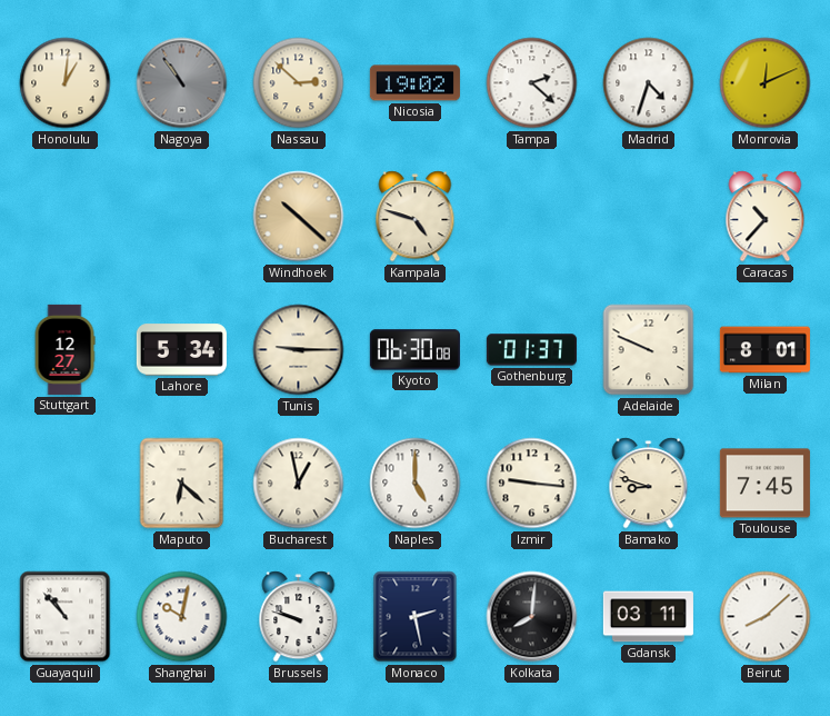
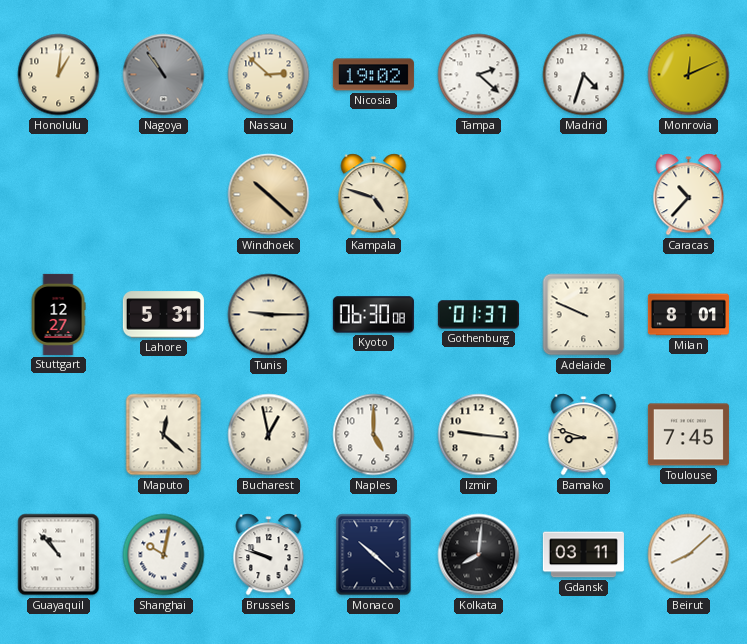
Lahore: 5:34 -> 5:31
Maputo: 6:22 -> 12:22
Monaco: 2:28 -> 10:22
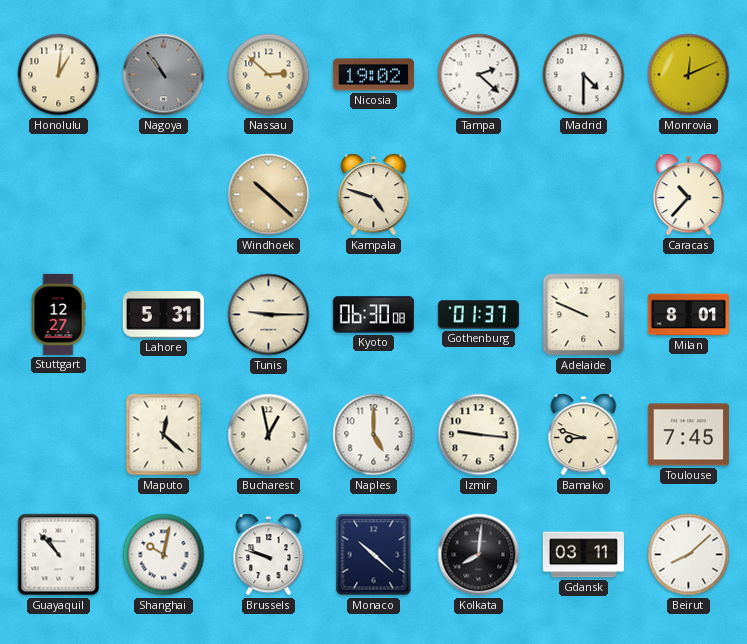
Madrid: 4:33 -> 4:30
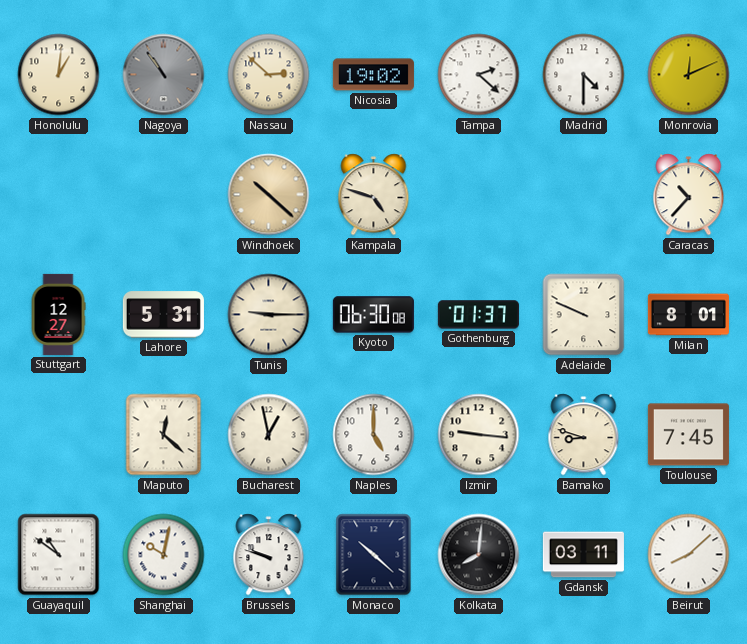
Guayaquil: 10:53 -> 10:51
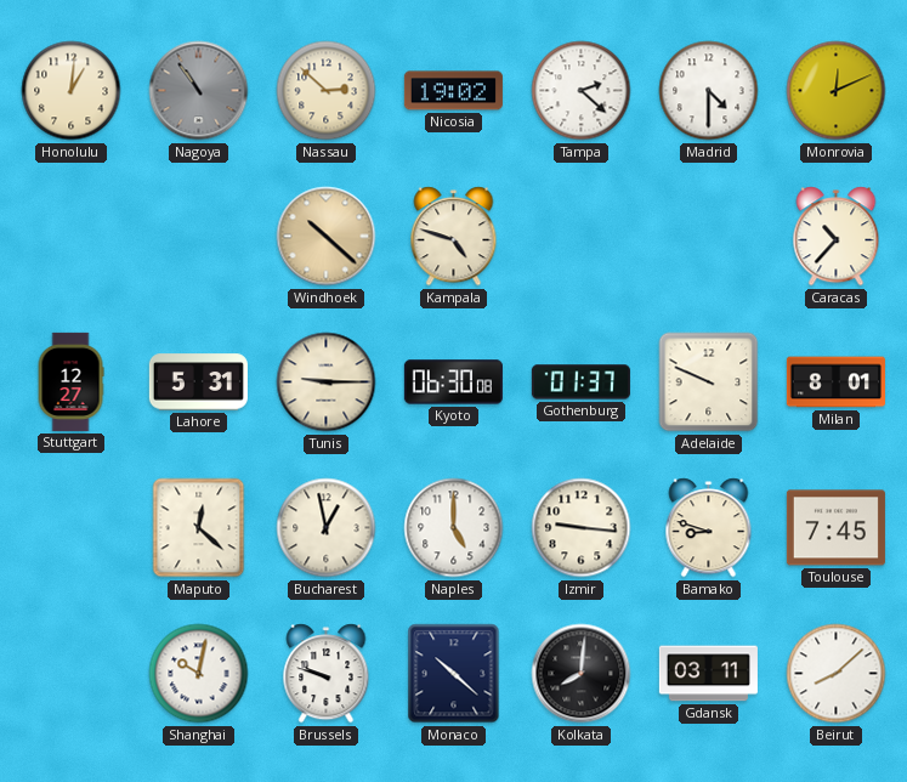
Guayaquil: 10:51 -> none
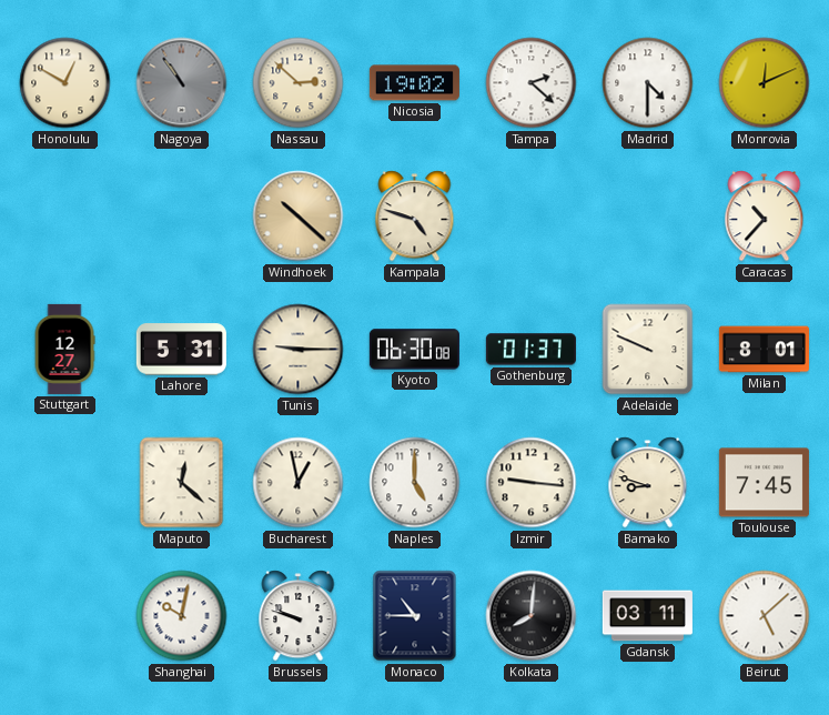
Honolulu: 1:01 -> 12:50
Monaco: 10:22 -> 10:45
Beirut: 8:08 -> 5:08
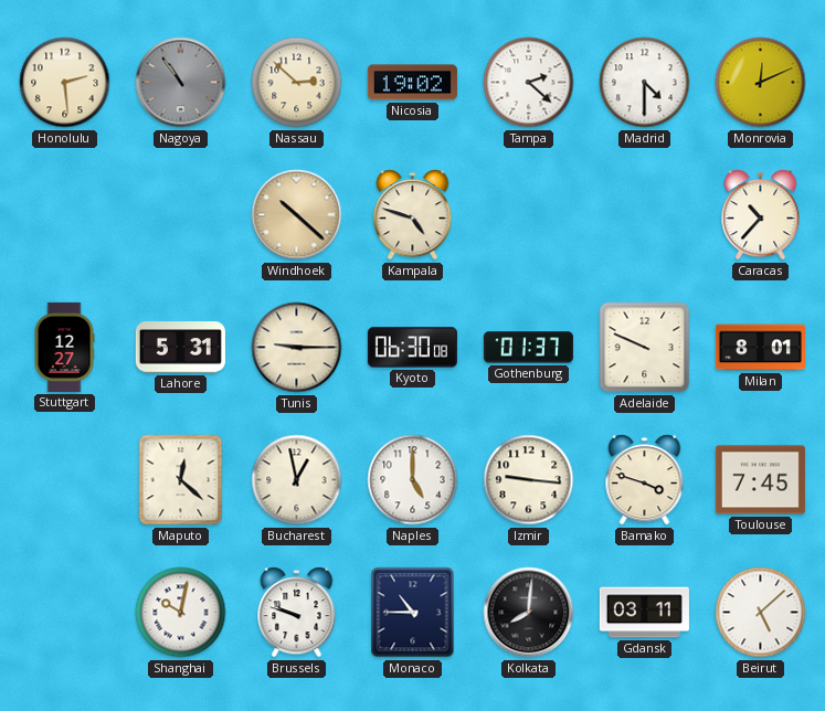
Honolulu: 12:50 -> 2:29
Bamako: 8:48 -> 3:48
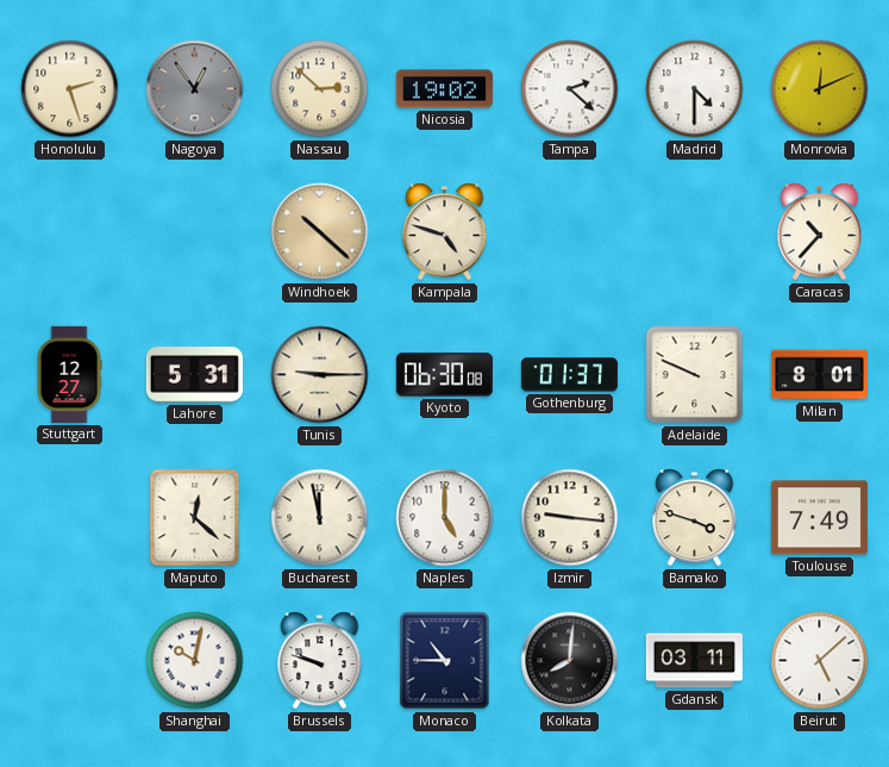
Honolulu: 2:29 -> 2:27
Nagoya: 10:54 -> 12:54
Bucharest: 12:58 -> 11:58
Toulouse: 7:45 -> 7:49
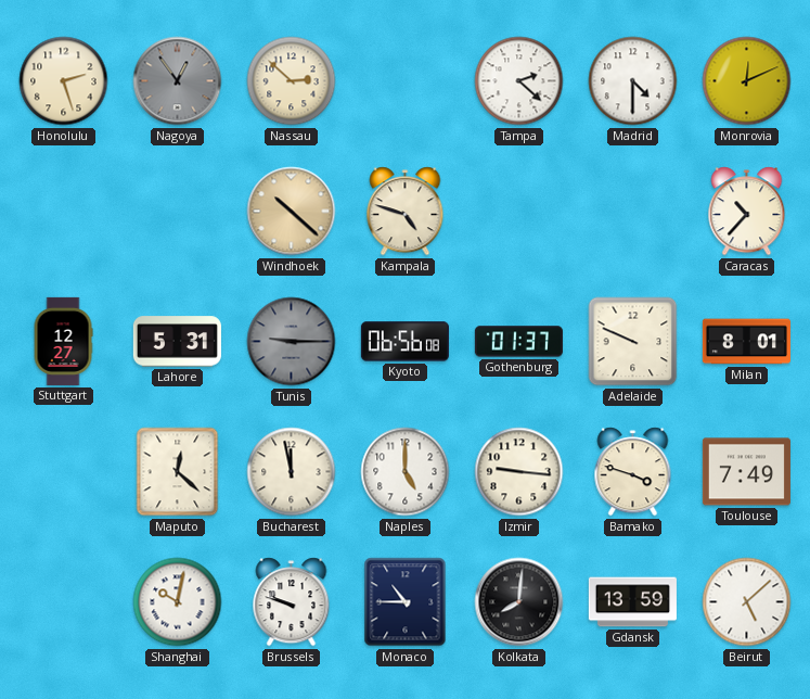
Nicosia: 19:02 -> none
Tunis dial: cream -> grey
Kyoto: 06:30 -> 06:56
Gdansk: 03:11 -> 13:59
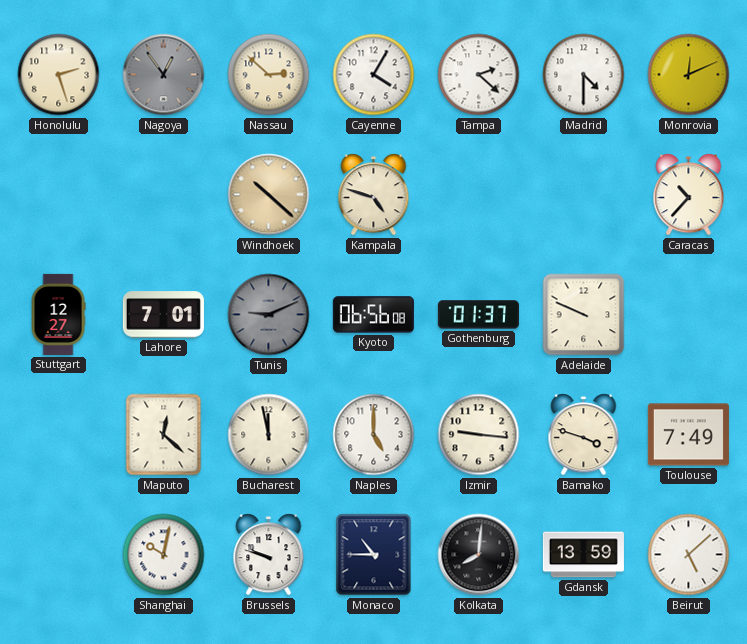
Cayenne: none -> 4:05
Lahore: 5:31 -> 7:01
Tunis: 9:15 -> 9:11
Milan: 8:01 -> none
